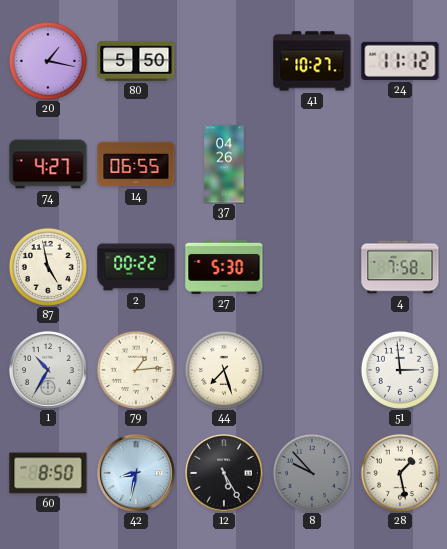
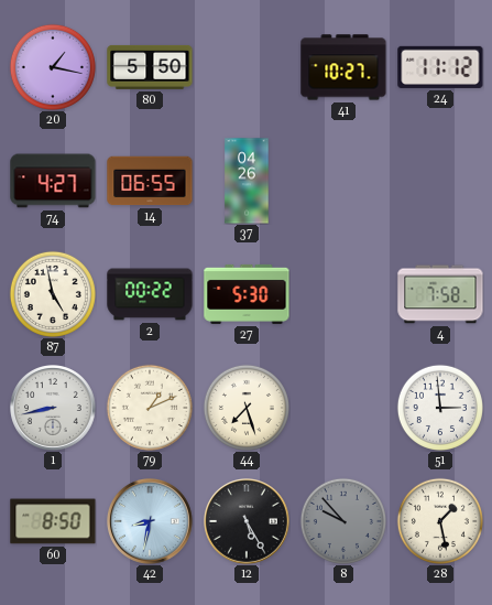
1: 10:35 -> 8:43
79: 1:14 -> 1:11
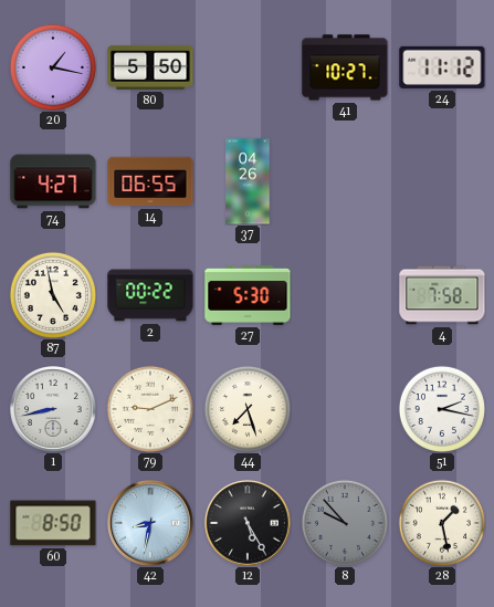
79: 1:11 -> 9:11
51: 2:59 -> 2:17
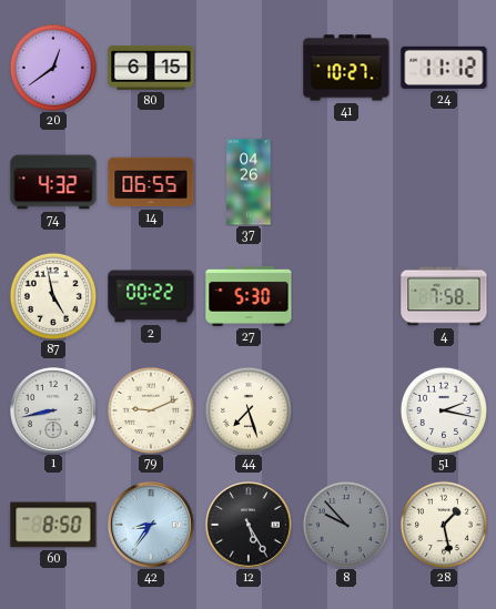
20: 1:17 -> 12:39
80: 5:50 -> 6:15
74: 4:27 -> 4:32
42: 8:32 -> 8:36
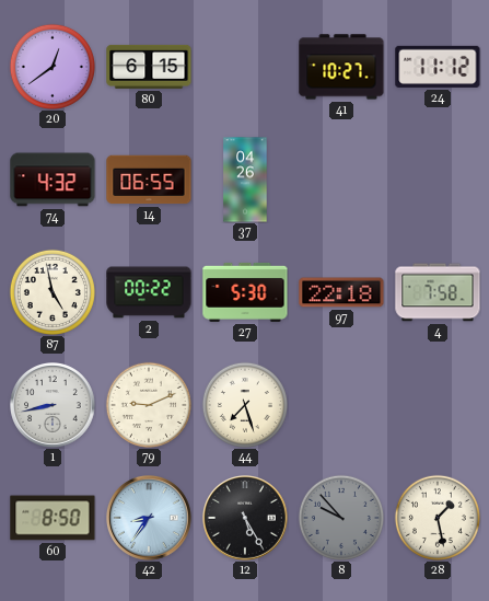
97: none -> 22:18
51: 2:17 -> none
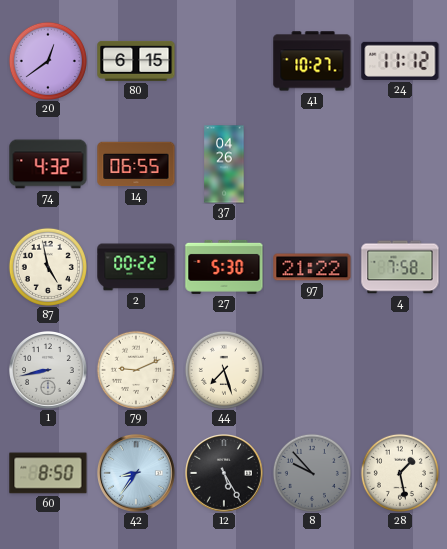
97: 22:18 -> 21:22
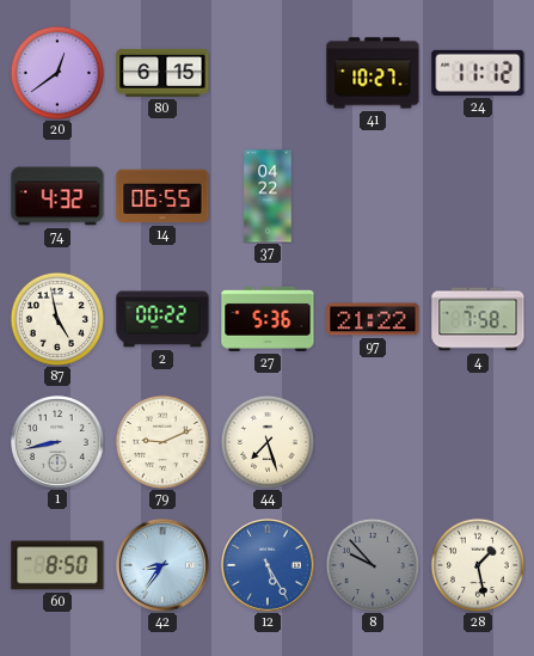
37: 04:26 -> 04:22
27: 5:30 -> 5:36
12 dial: black -> blue
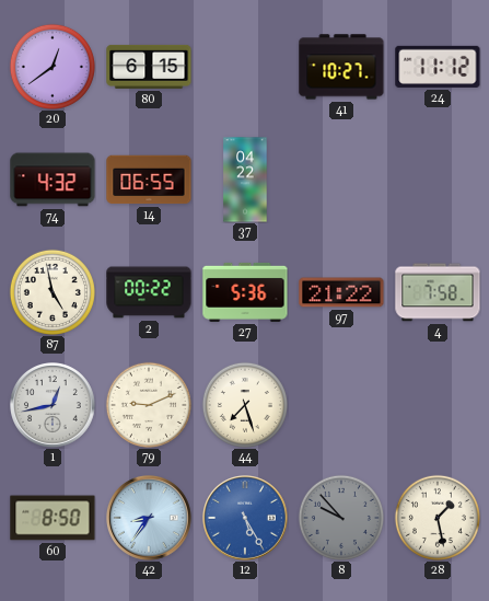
1: 8:43 -> 12:43
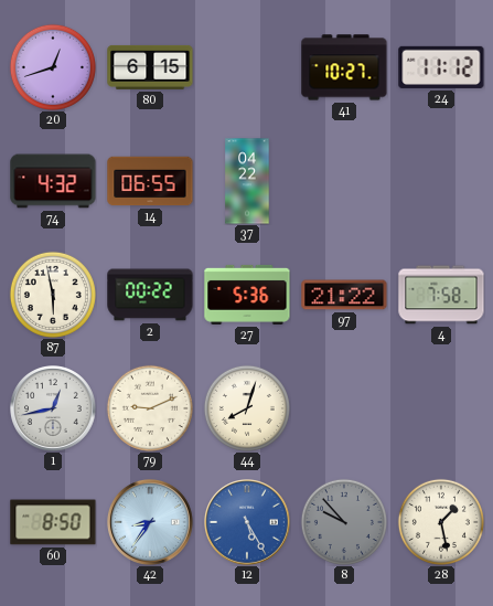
20: 12:39 -> 12:42
87: 4:58 -> 5:58
44: 7:27 -> 8:03
